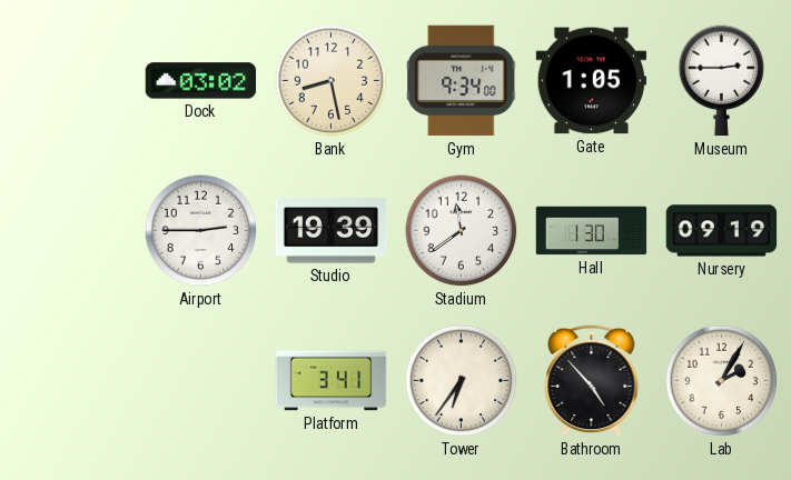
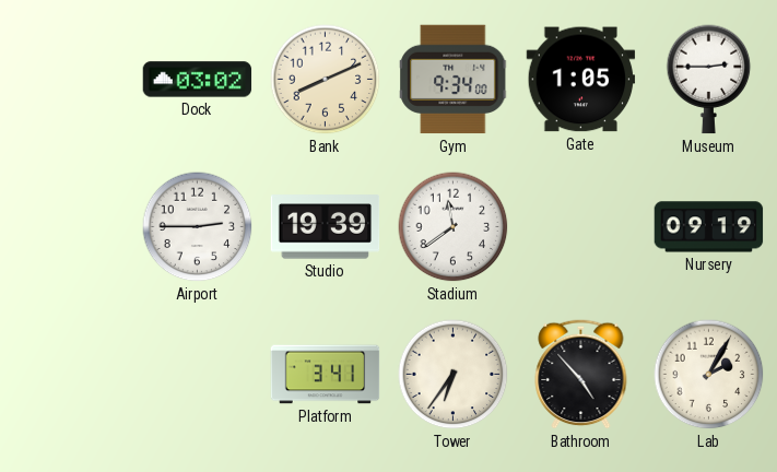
Bank: 8:28 -> 8:11
Hall: 1:30 -> none
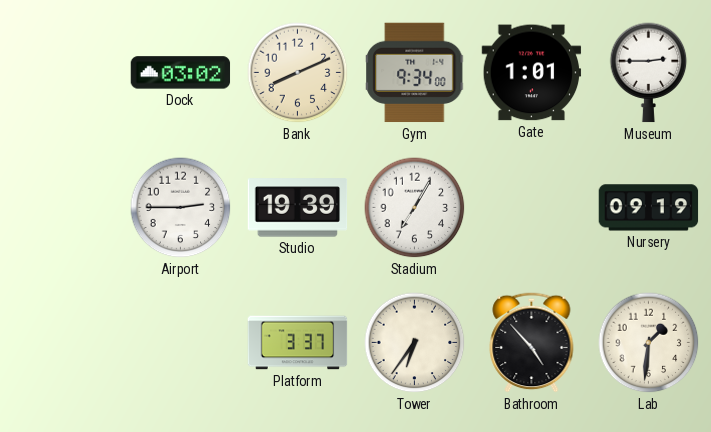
Gate: 1:05 -> 1:01
Stadium: 11:39 -> 7:05
Platform: 3:41 -> 3:37
Lab: 2:05 -> 1:31
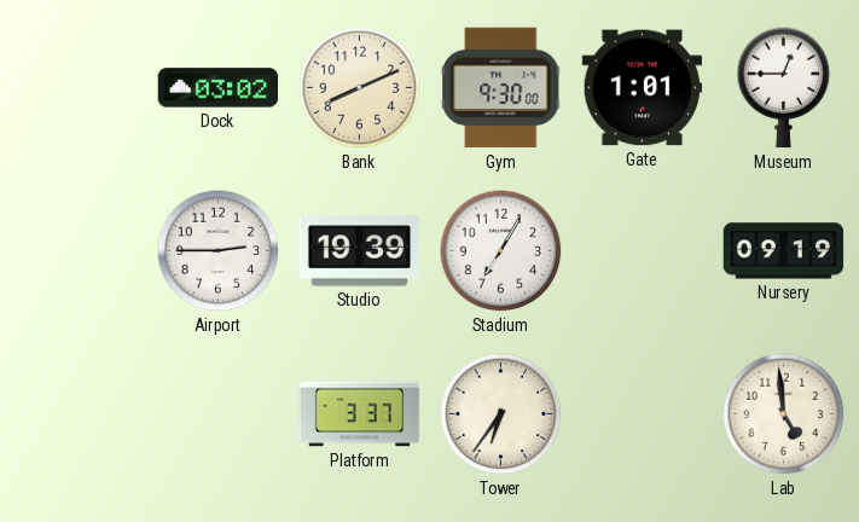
Gym: 9:34 -> 9:30
Museum: 2:45 -> 12:45
Bathroom: 4:53 -> none
Lab: 1:31 -> 4:59
